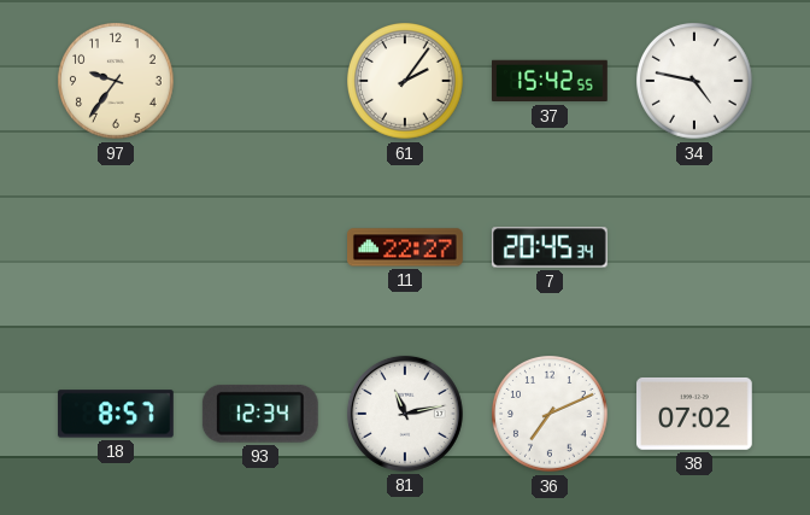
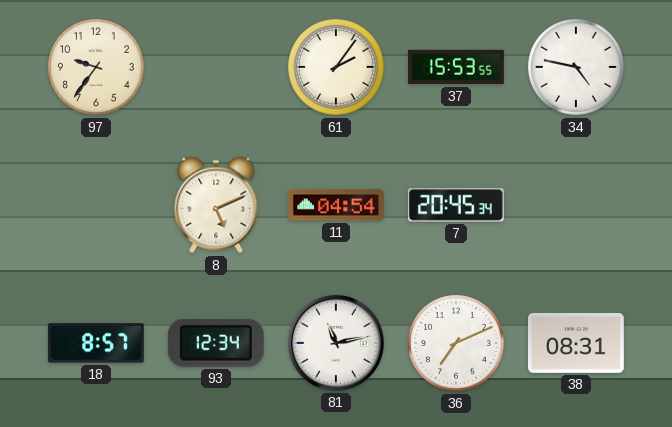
37: 15:42 -> 15:53
8: none -> 5:11
11: 22:27 -> 04:54
38: 07:02 -> 08:31
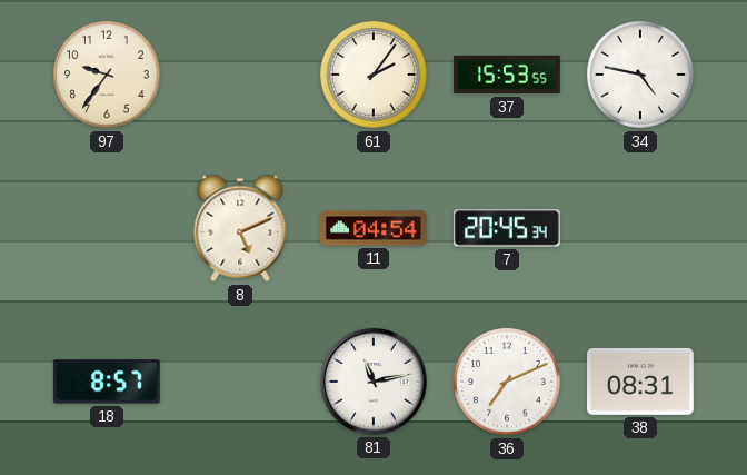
93: 12:34 -> none
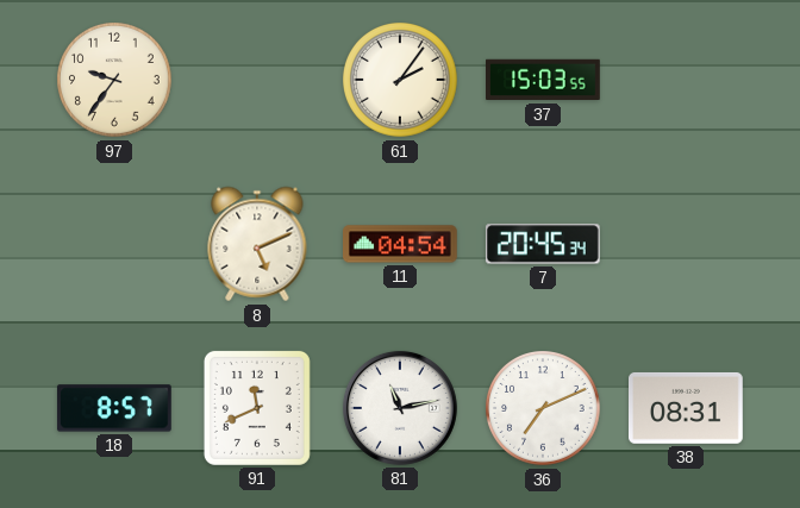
37: 15:53 -> 15:03
34: 4:47 -> none
91: none -> 11:41
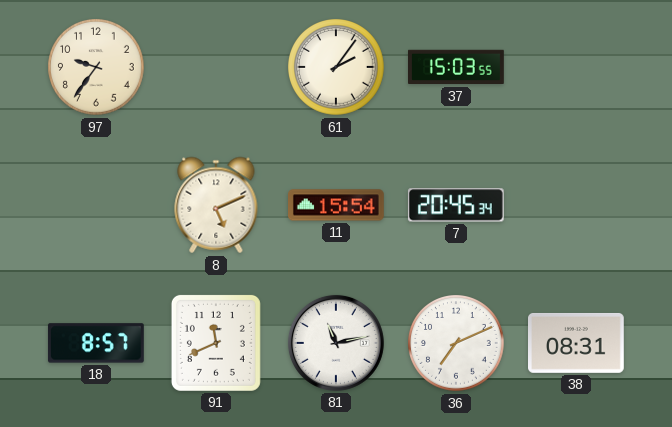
11: 04:54 -> 15:54
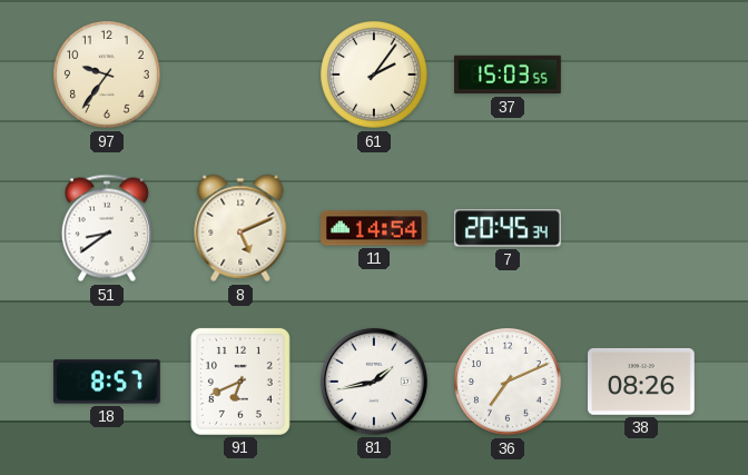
51: none -> 8:39
11: 15:54 -> 14:54
91: 11:41 -> 6:41
81: 11:13 -> 1:43
38: 08:31 -> 08:26
